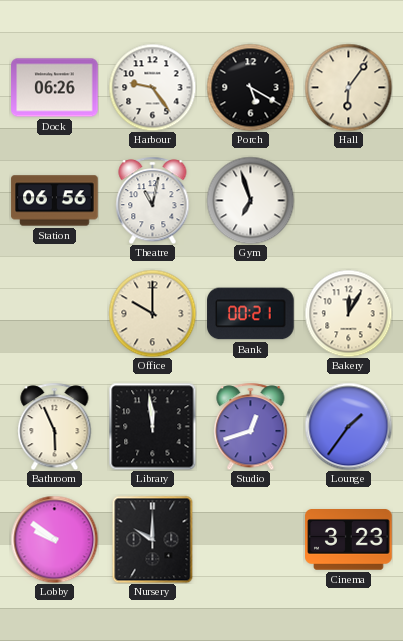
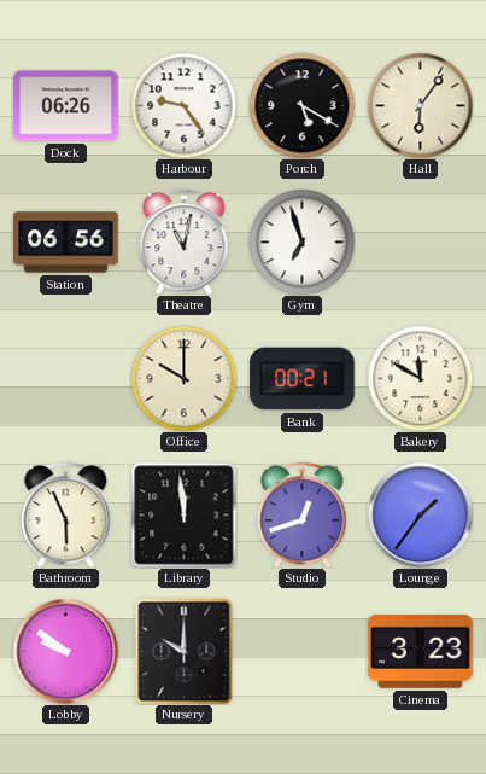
Bakery: 12:05 -> 11:50
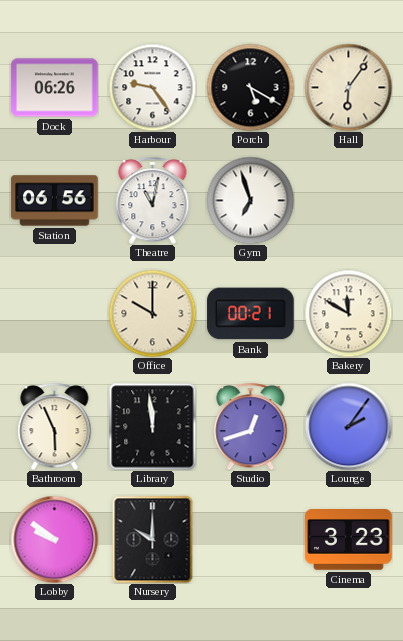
Lounge: 1:36 -> 2:06
